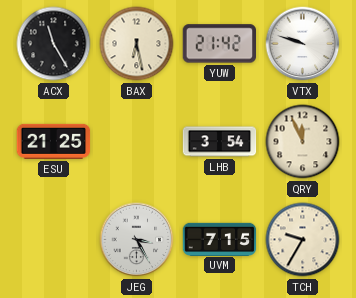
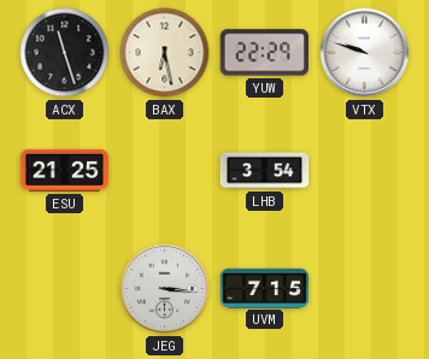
ACX: 11:25 -> 11:27
YUW: 21:42 -> 22:29
QRY: 11:56 -> none
JEG: 3:25 -> 3:16
TCH: 9:35 -> none
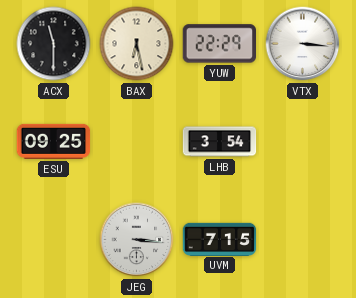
ACX: 11:27 -> 11:30
VTX: 9:48 -> 3:16
ESU: 21:25 -> 09:25
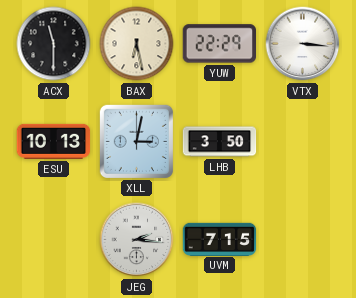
ESU: 09:25 -> 10:13
XLL: none -> 3:02
LHB: 3:54 -> 3:50
JEG: 3:16 -> 2:16
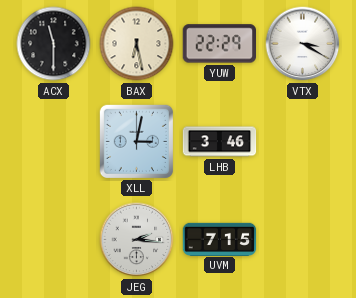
VTX: 3:16 -> 3:20
ESU: 10:13 -> none
LHB: 3:50 -> 3:46
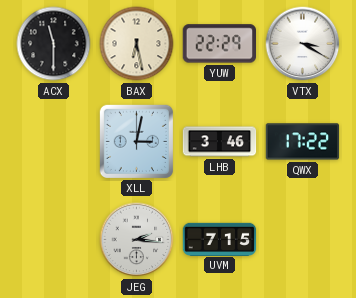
QWX: none -> 17:22
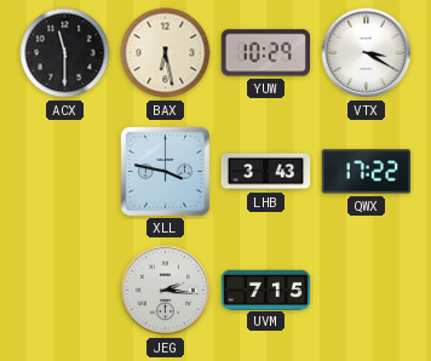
YUW: 22:29 -> 10:29
XLL: 3:02 -> 3:47
LHB: 3:46 -> 3:43
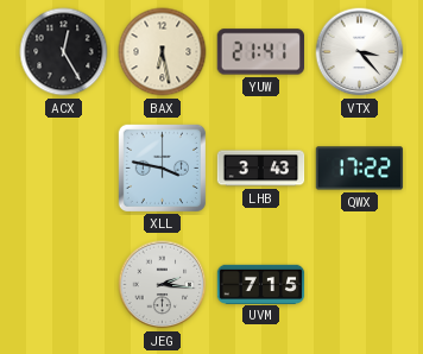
ACX: 11:30 -> 12:25
YUW: 10:29 -> 21:41
VTX: 3:20 -> 3:23
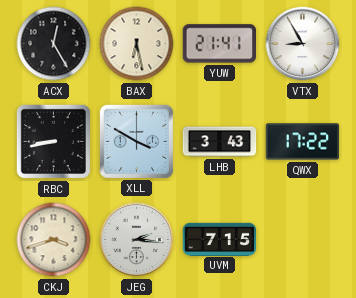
VTX: 3:23 -> 8:55
RBC: none -> 8:43
XLL: 3:47 -> 3:50
CKJ: none -> 3:42
